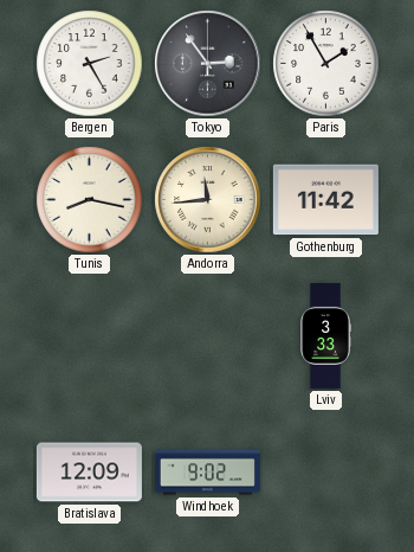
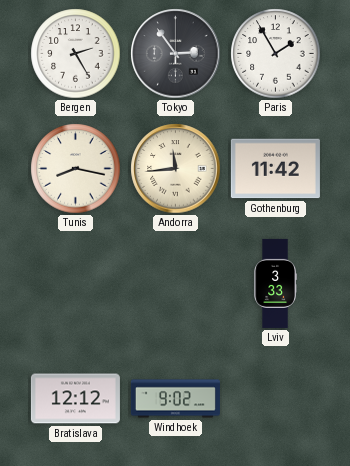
Bratislava: 12:09 -> 12:12
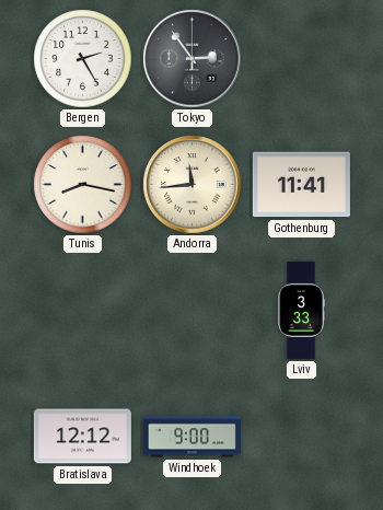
Paris: 1:55 -> none
Gothenburg: 11:42 -> 11:41
Windhoek: 9:02 -> 9:00
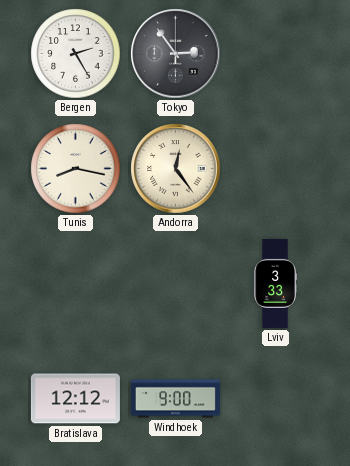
Andorra: 11:44 -> 12:24
Gothenburg: 11:41 -> none
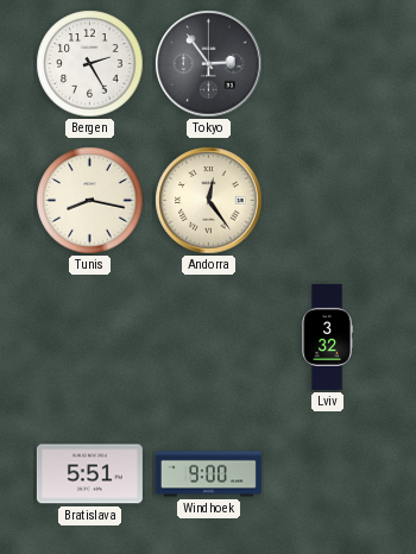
Lviv: 3:33 -> 3:32
Bratislava: 12:12 -> 5:51
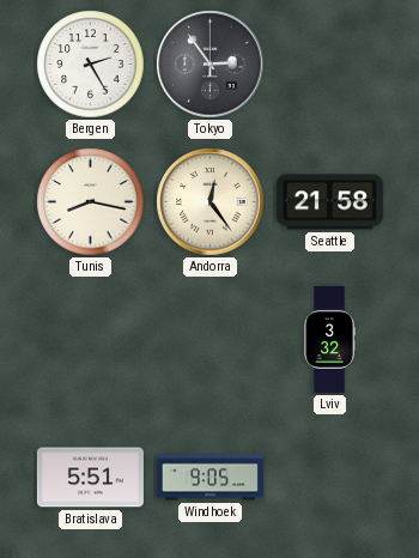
Seattle: none -> 21:58
Windhoek: 9:00 -> 9:05
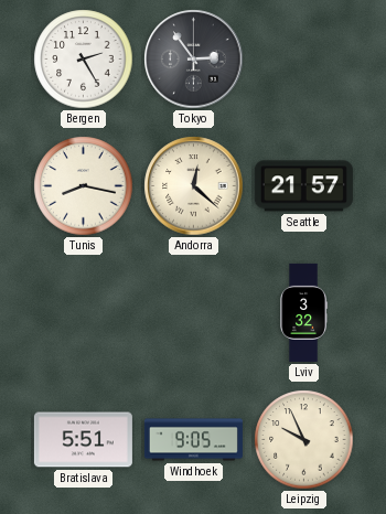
Andorra: 12:24 -> 12:22
Seattle: 21:58 -> 21:57
Leipzig: none -> 9:56
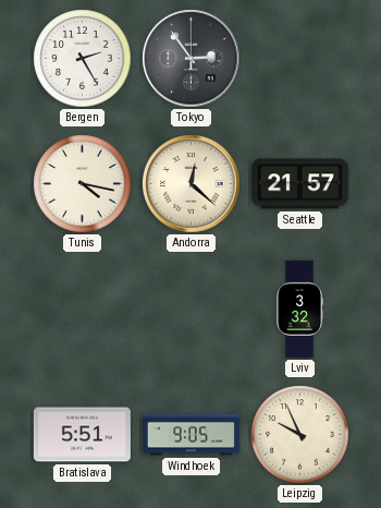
Tunis: 8:17 -> 4:17
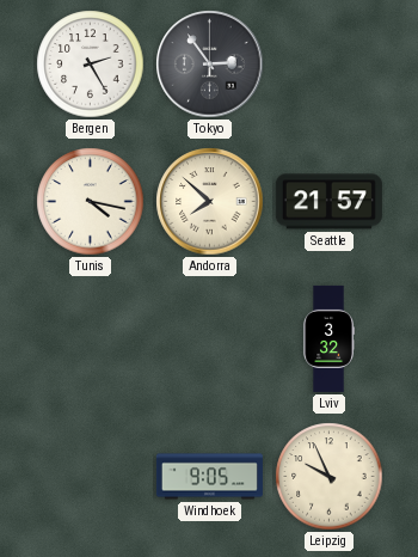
Andorra: 12:22 -> 7:52
Bratislava: 5:51 -> none
